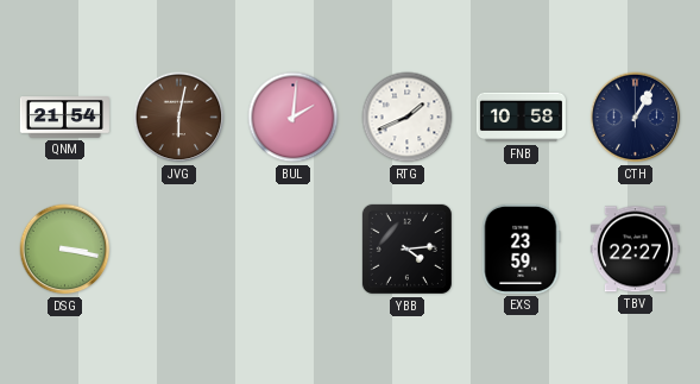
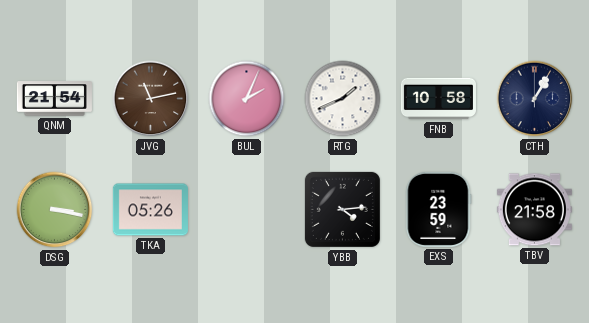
JVG: 6:02 -> 11:13
BUL: 2:01 -> 2:04
TKA: none -> 05:26
TBV: 22:27 -> 21:58
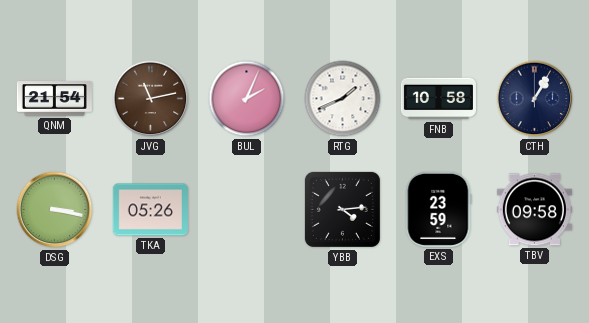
TBV: 21:58 -> 09:58
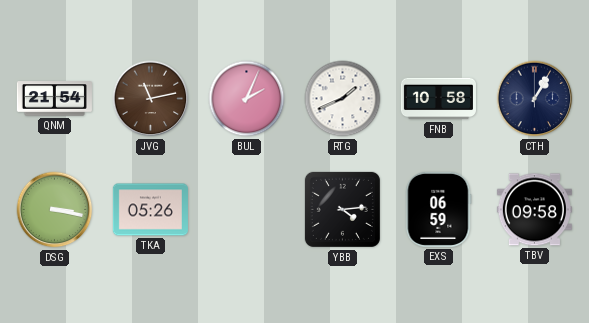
EXS: 23:59 -> 06:59
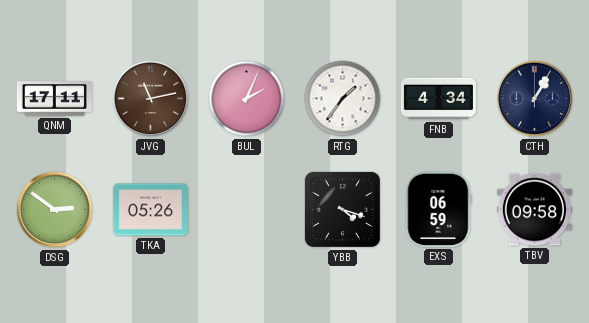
QNM: 21:54 -> 17:11
RTG: 1:41 -> 1:36
FNB: 10:58 -> 4:34
DSG: 3:17 -> 2:51
YBB: 4:14 -> 4:18
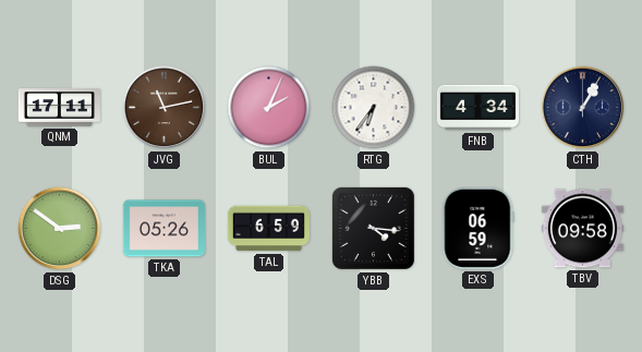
RTG: 1:36 -> 6:36
TAL: none -> 6:59
YBB: 4:18 -> 4:16
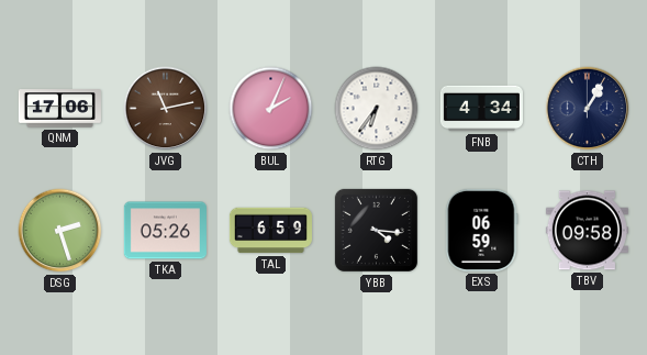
QNM: 17:11 -> 17:06
DSG: 2:51 -> 2:27
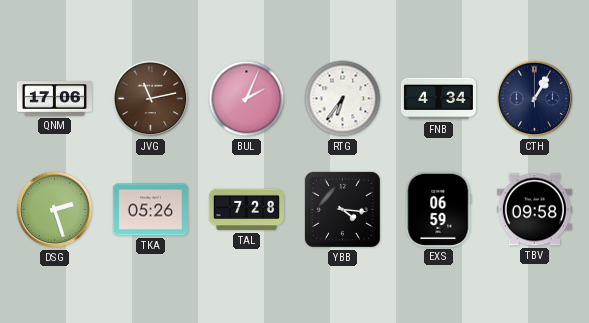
TAL: 6:59 -> 7:28
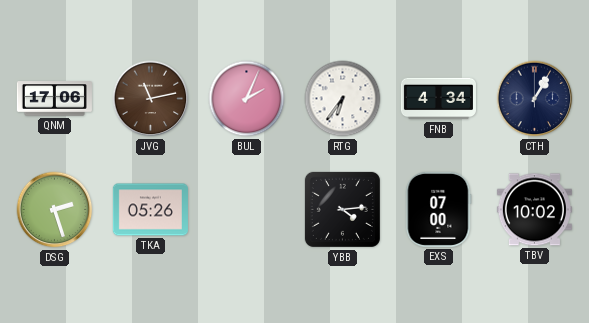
TAL: 7:28 -> none
YBB: 4:16 -> 4:14
EXS: 06:59 -> 07:00
TBV: 09:58 -> 10:02
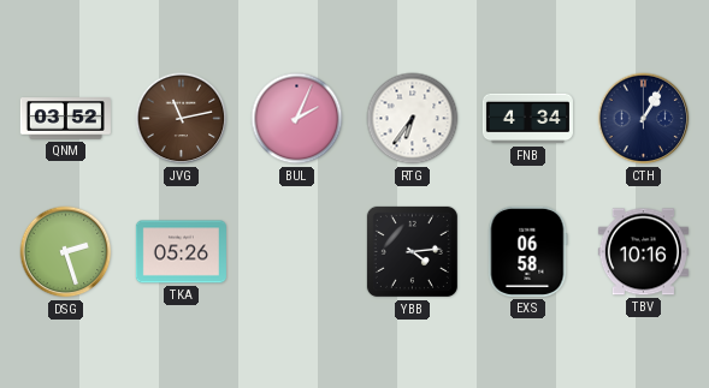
QNM: 17:06 -> 03:52
EXS: 07:00 -> 06:58
TBV: 10:02 -> 10:16
